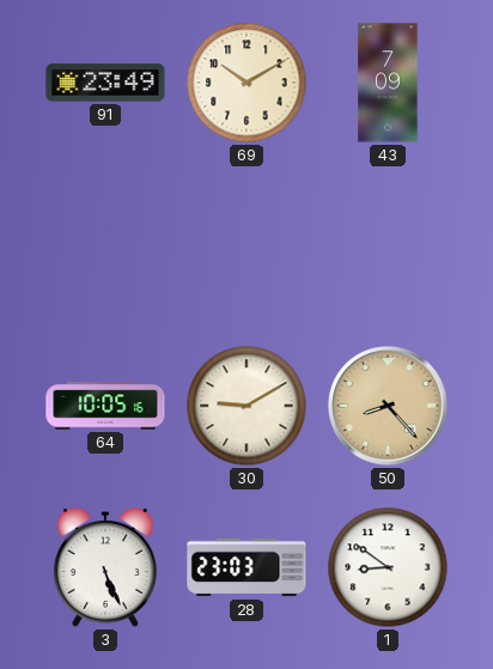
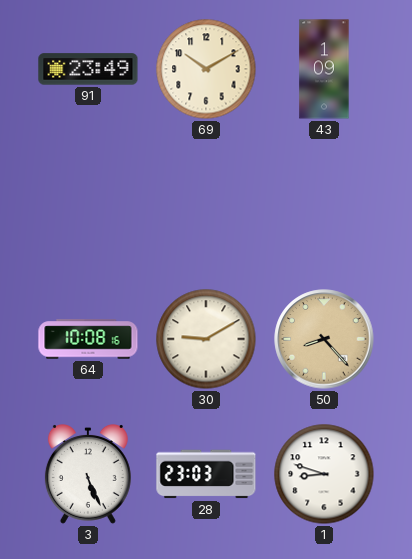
43: 7:09 -> 1:09
64: 10:05 -> 10:08
1: 8:51 -> 8:48
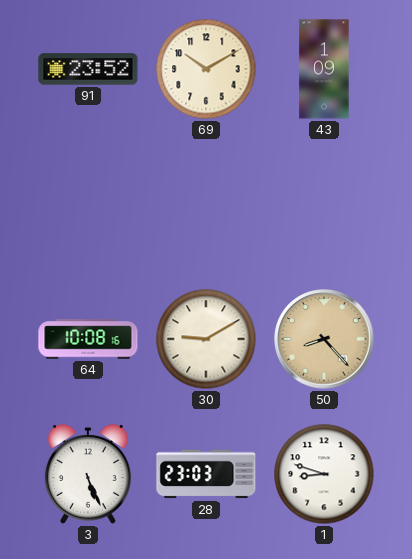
91: 23:49 -> 23:52
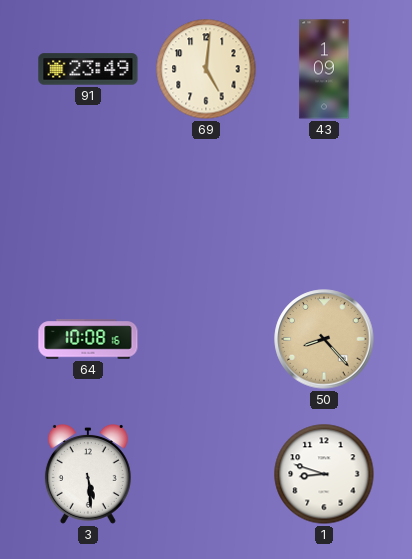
91: 23:52 -> 23:49
69: 10:10 -> 5:01
30: 9:10 -> none
3: 5:26 -> 5:29
28: 23:03 -> none
